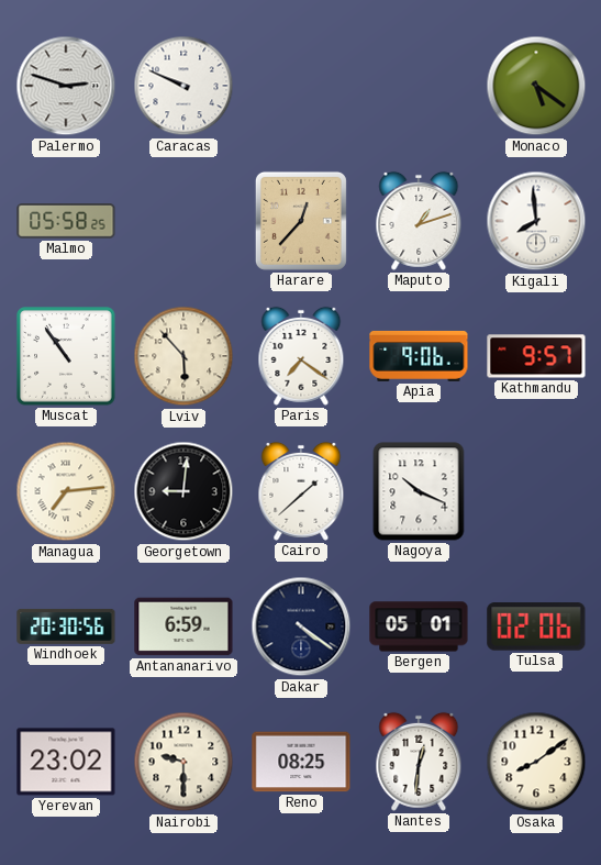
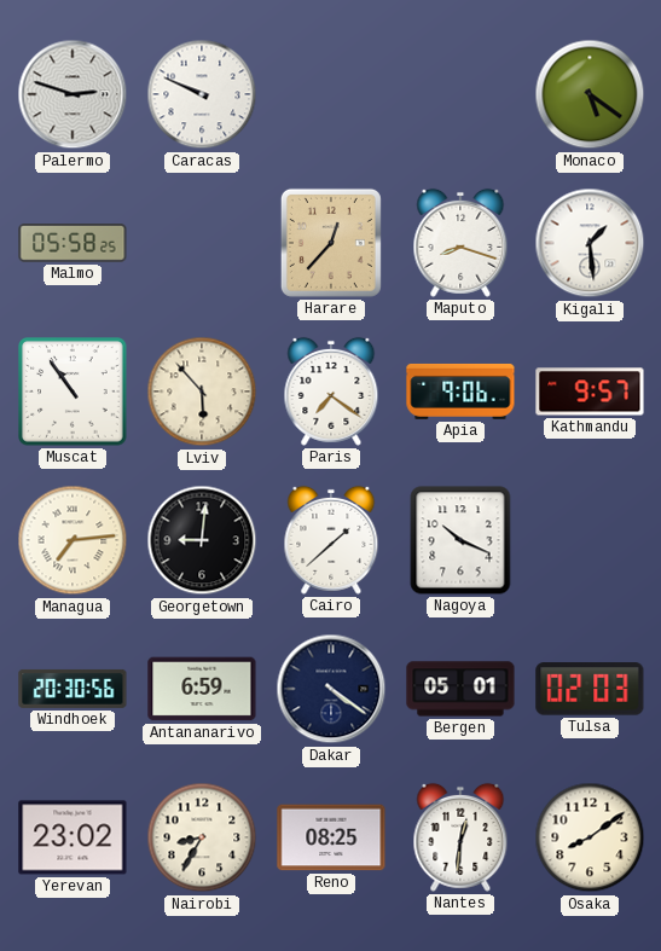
Maputo: 1:12 -> 8:18
Kigali: 7:59 -> 1:29
Tulsa: 02:06 -> 02:03
Nairobi: 9:30 -> 8:35
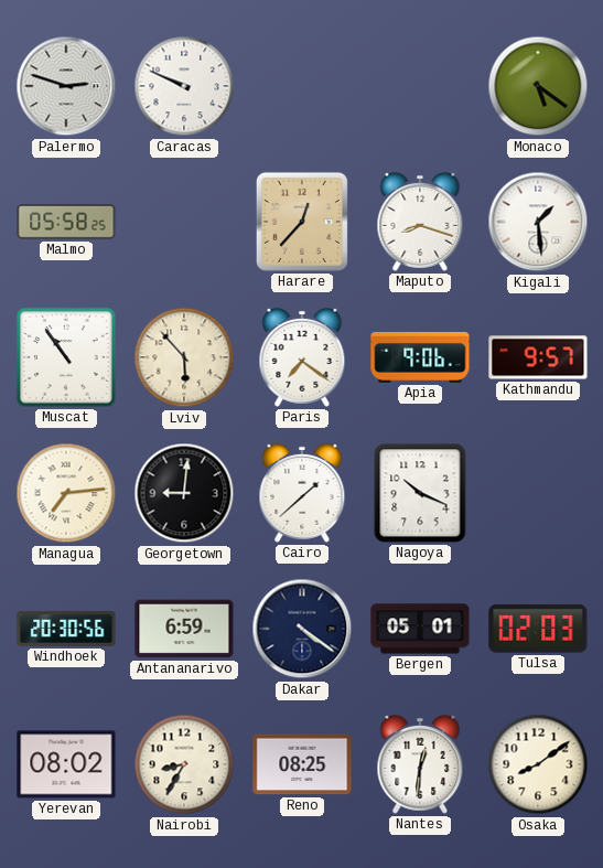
Yerevan: 23:02 -> 08:02
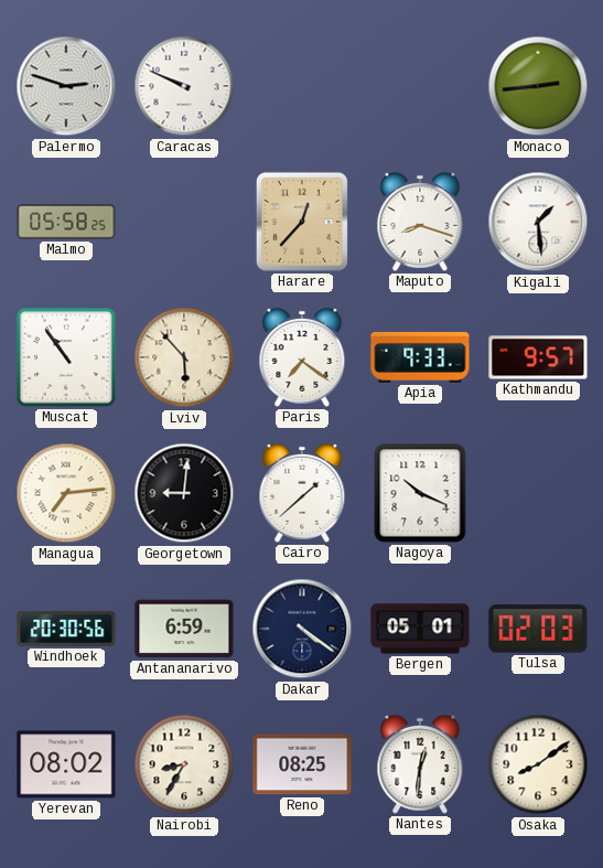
Monaco: 5:21 -> 2:44
Apia: 9:06 -> 9:33
